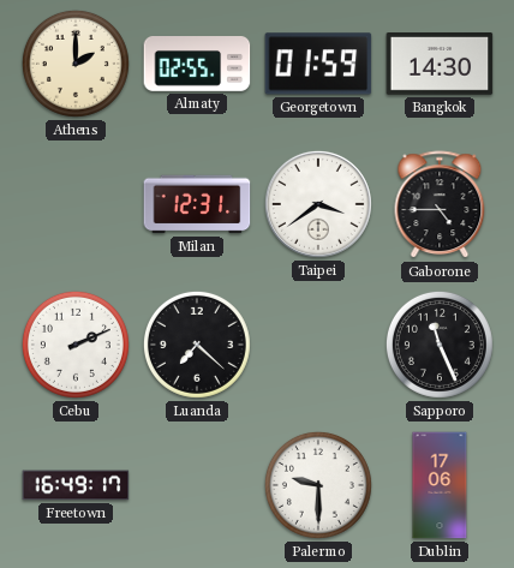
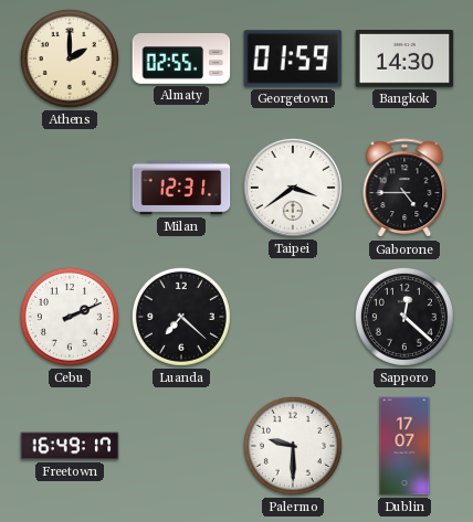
Sapporo: 11:26 -> 12:22
Dublin: 17:06 -> 17:07
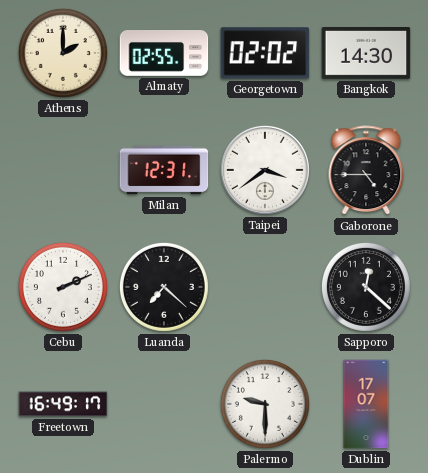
Georgetown: 01:59 -> 02:02
